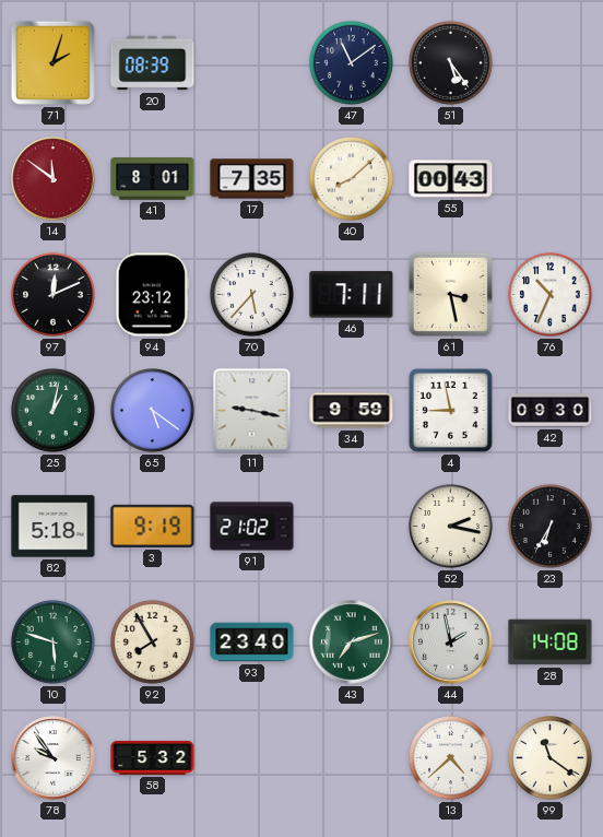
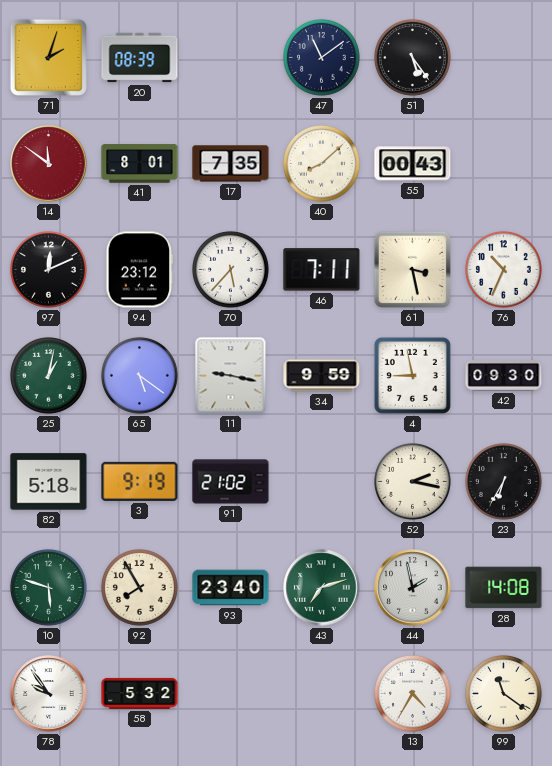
13: 4:38 -> 4:35
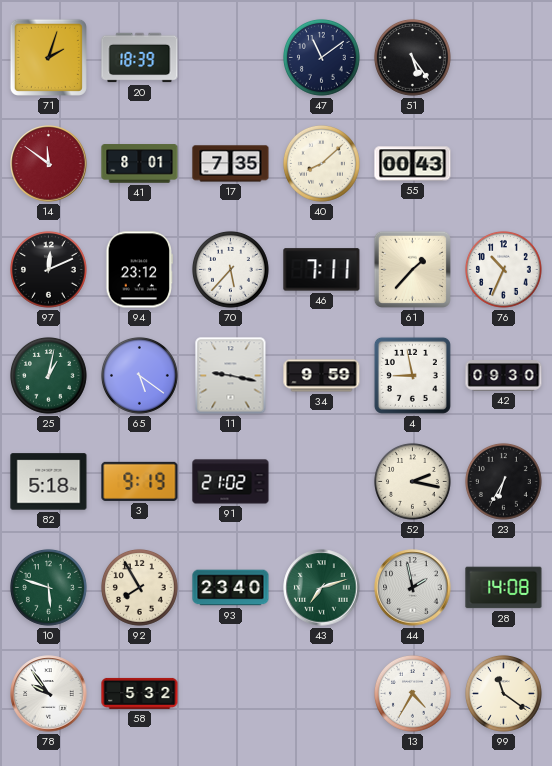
20: 08:39 -> 18:39
61: 3:28 -> 1:37
